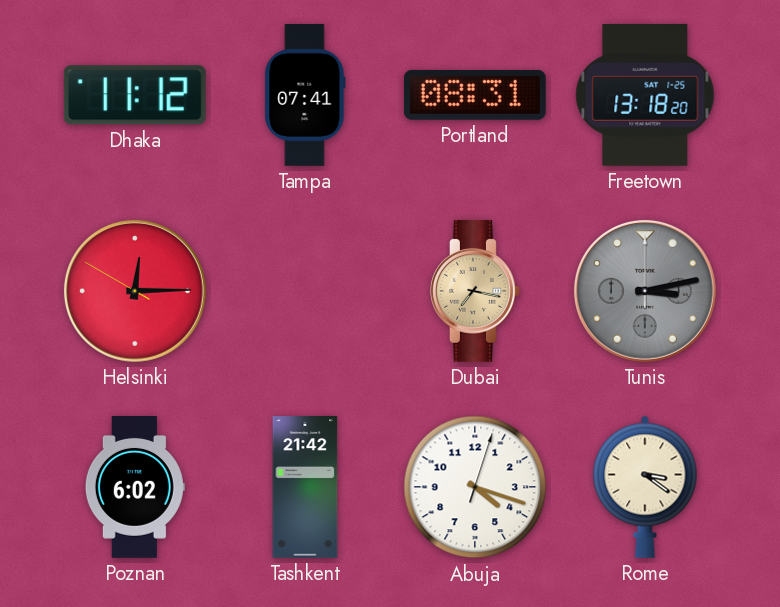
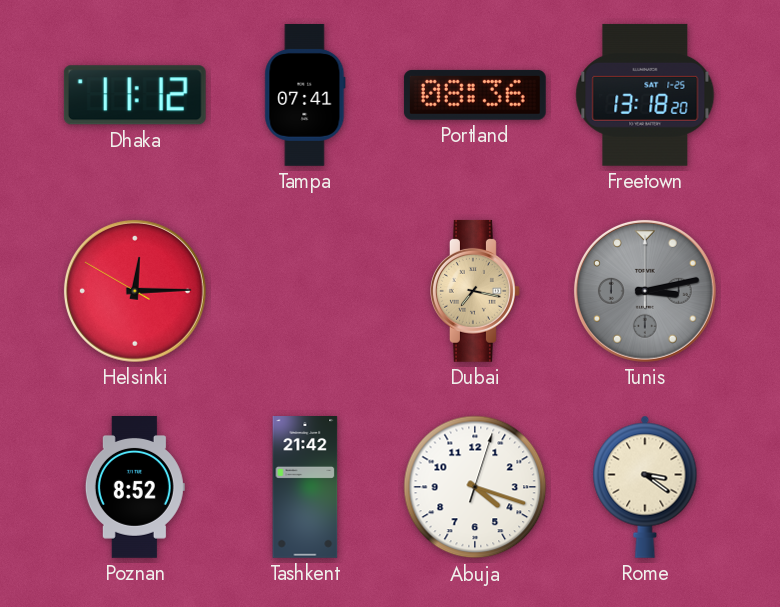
Portland: 08:31 -> 08:36
Poznan: 6:02 -> 8:52
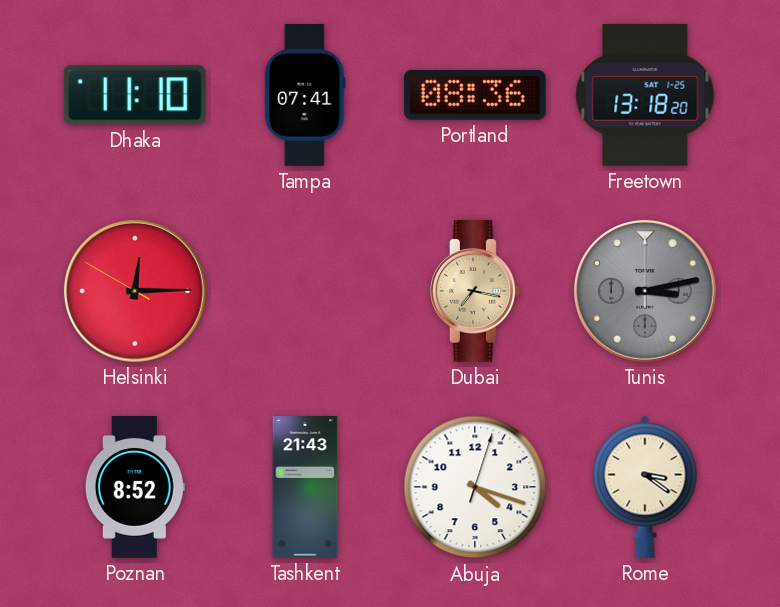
Dhaka: 11:12 -> 11:10
Tashkent: 21:42 -> 21:43
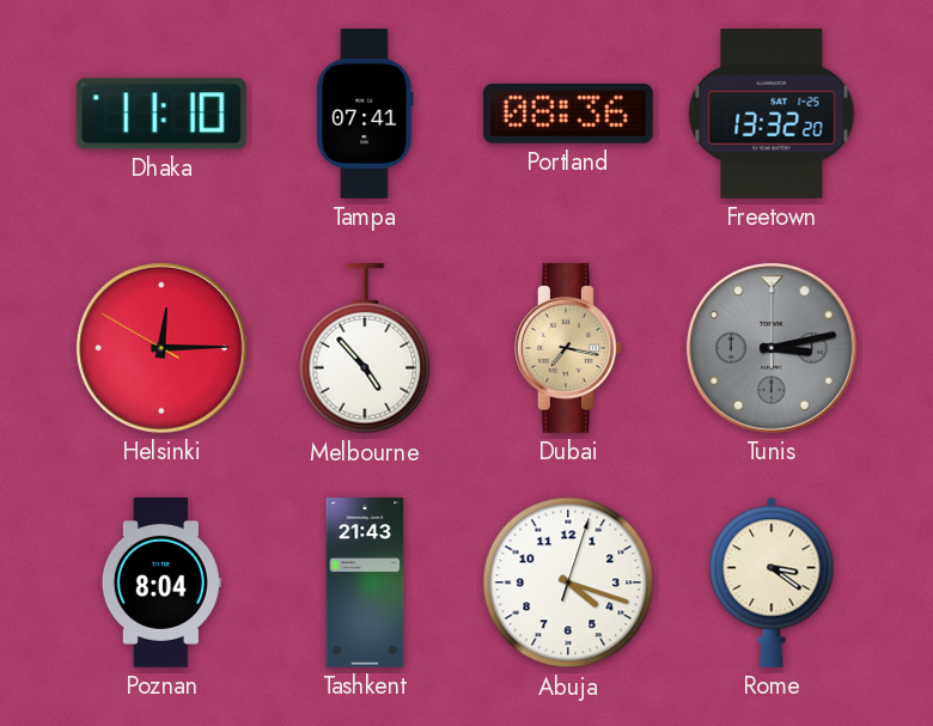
Freetown: 13:18 -> 13:32
Melbourne: none -> 4:53
Poznan: 8:52 -> 8:04
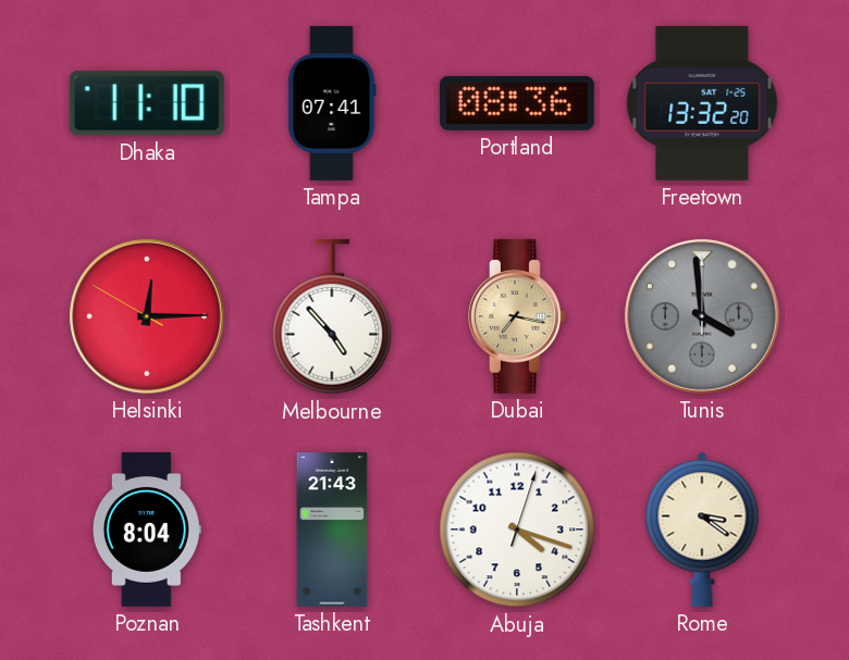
Tunis: 3:13 -> 3:59
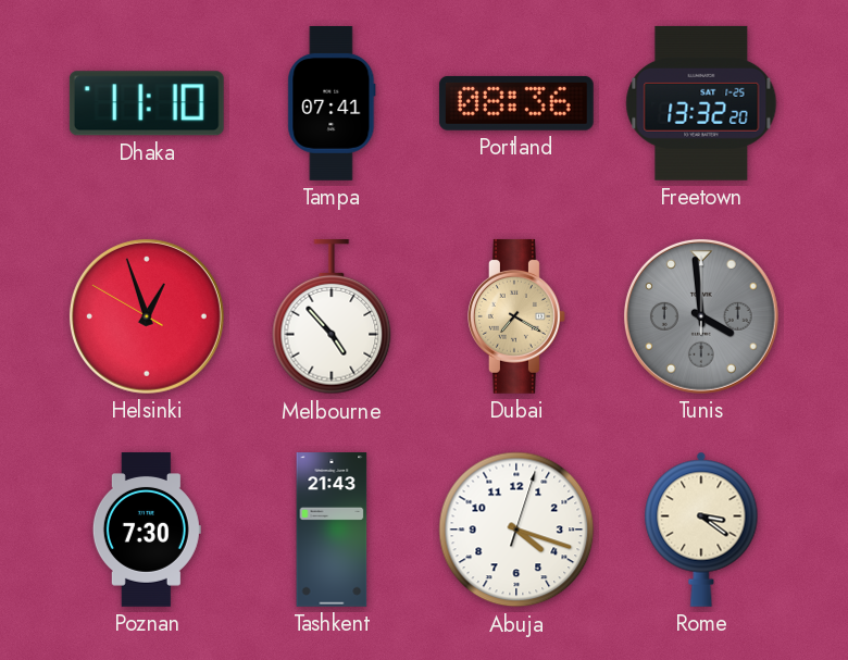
Helsinki: 12:14 -> 12:56
Dubai: 7:17 -> 7:20
Poznan: 8:04 -> 7:30
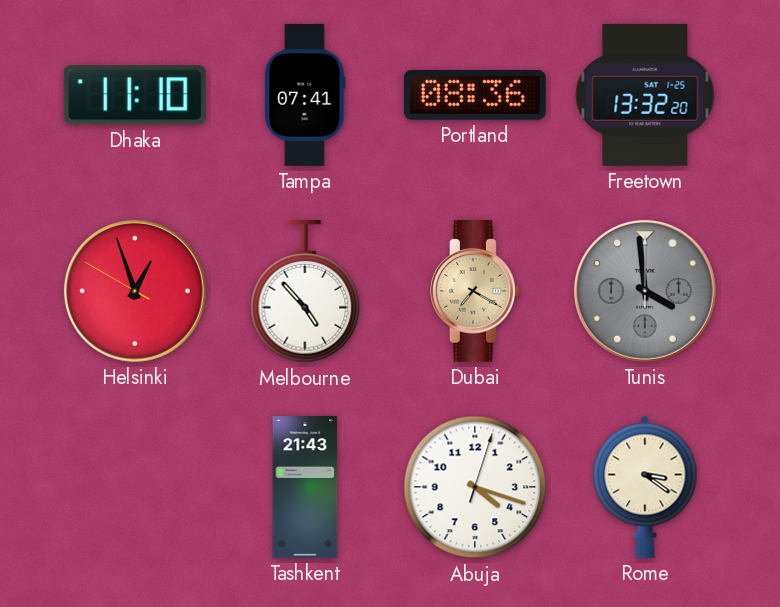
Poznan: 7:30 -> none
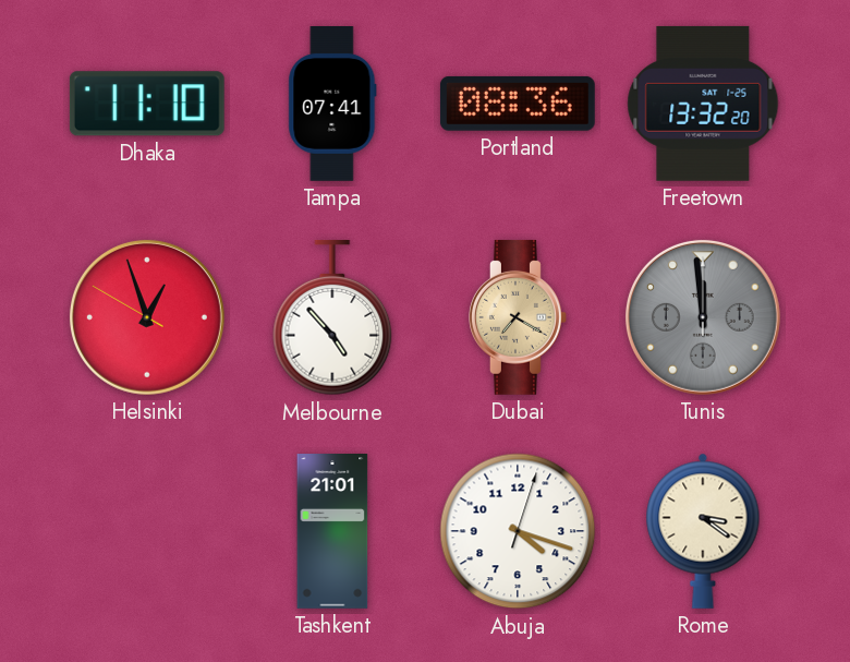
Tunis: 3:59 -> 11:59
Tashkent: 21:43 -> 21:01
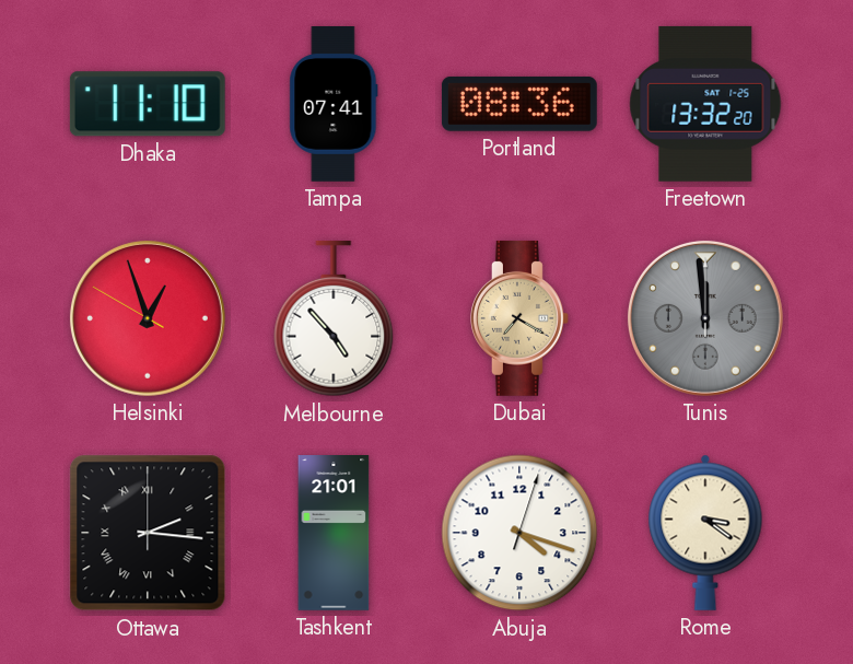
Ottawa: none -> 2:16
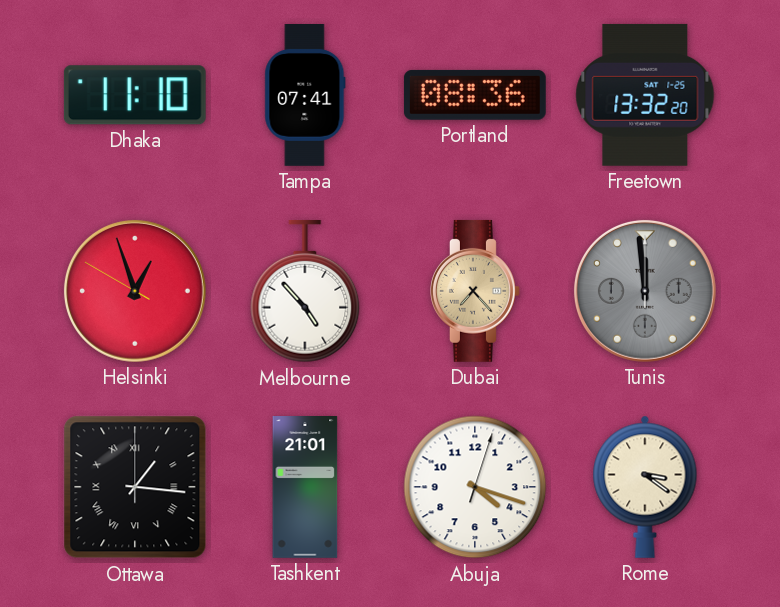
Dubai: 7:20 -> 7:23
Ottawa: 2:16 -> 1:16
